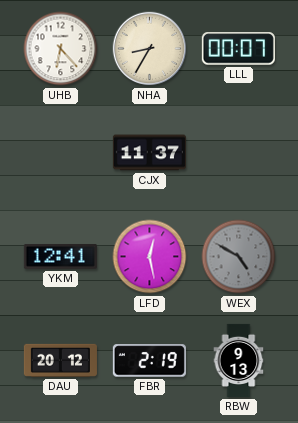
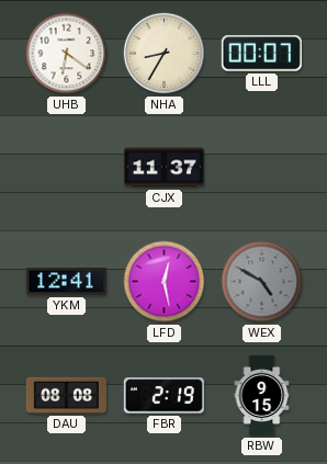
UHB: 6:23 -> 6:21
DAU: 20:12 -> 08:08
RBW: 9:13 -> 9:15
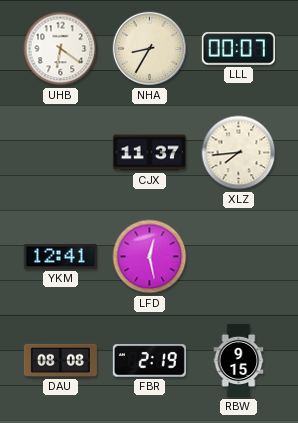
XLZ: none -> 7:44
WEX: 4:50 -> none
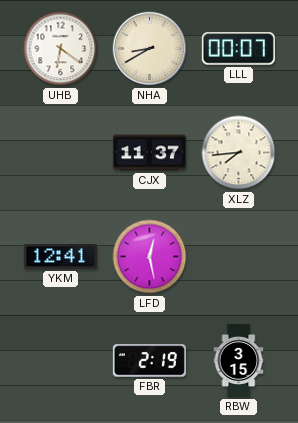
NHA: 8:35 -> 8:40
DAU: 08:08 -> none
RBW: 9:15 -> 3:15
